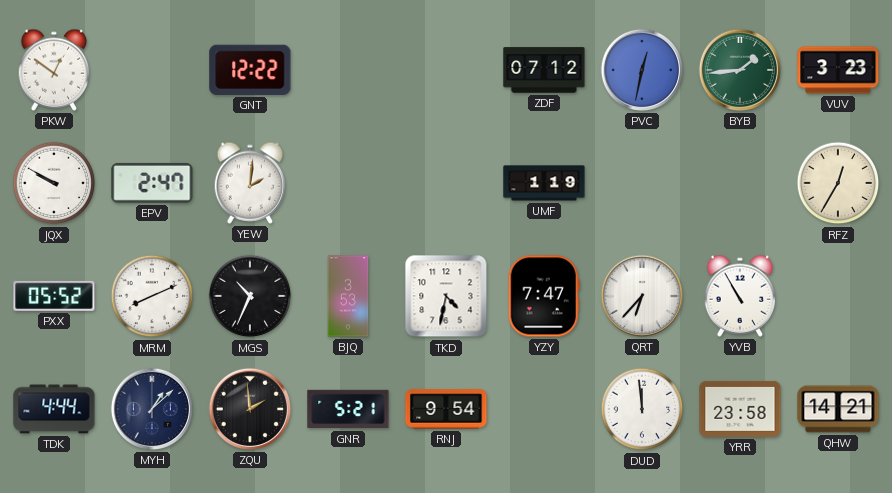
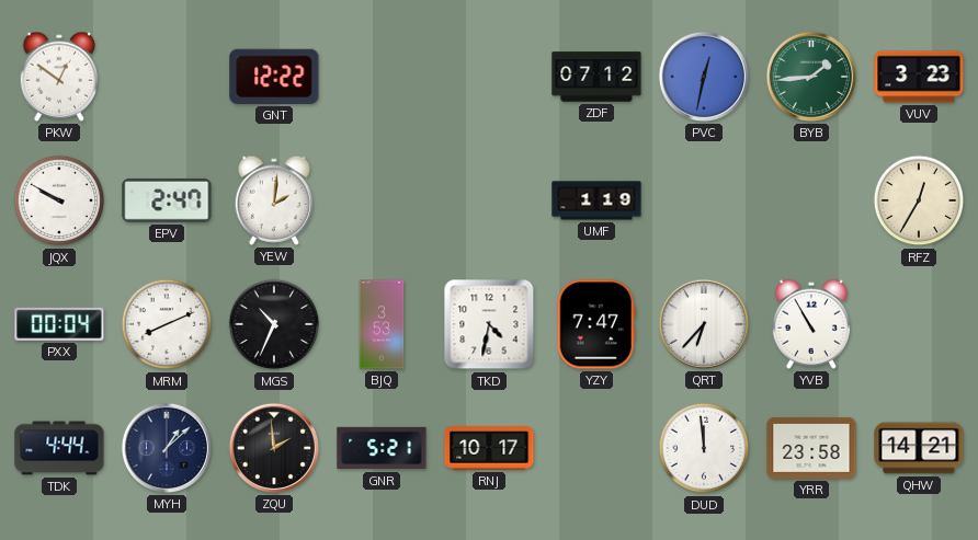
PXX: 05:52 -> 00:04
RNJ: 9:54 -> 10:17
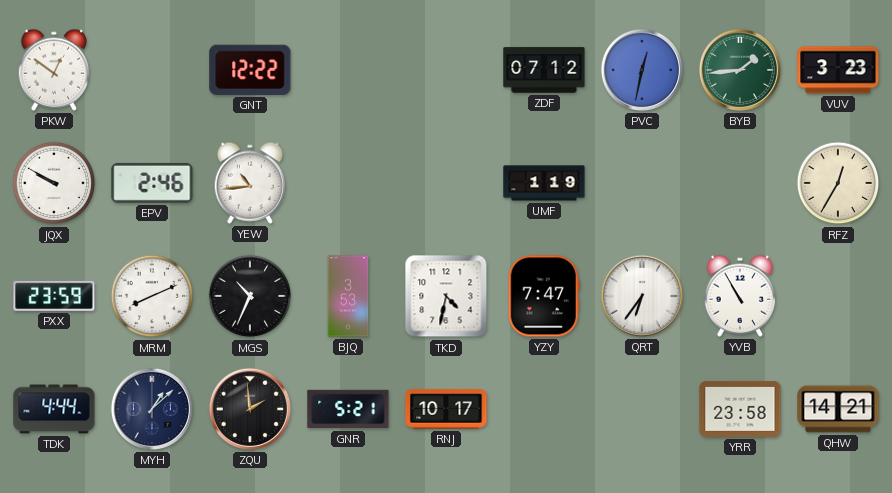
EPV: 2:47 -> 2:46
YEW: 2:01 -> 10:44
PXX: 00:04 -> 23:59
QRT: 6:37 -> 6:36
DUD: 11:59 -> none
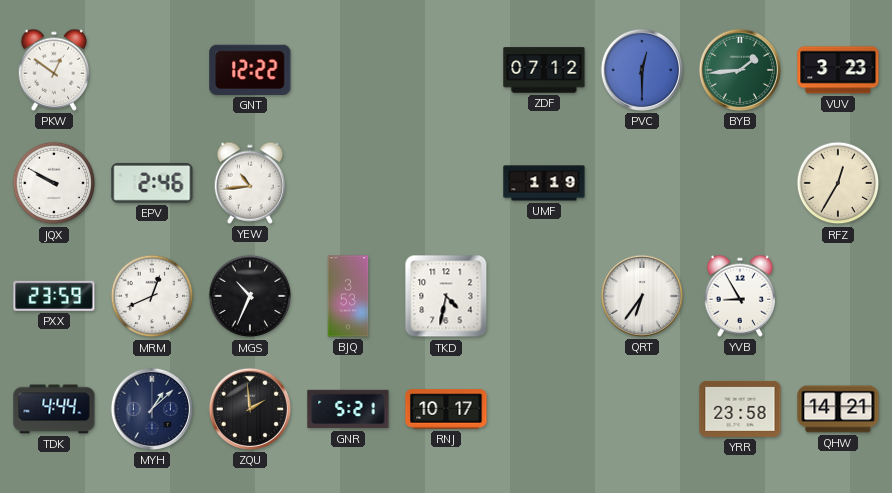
PVC: 12:32 -> 12:30
MRM: 8:11 -> 12:41
YZY: 7:47 -> none
YVB: 10:55 -> 8:55
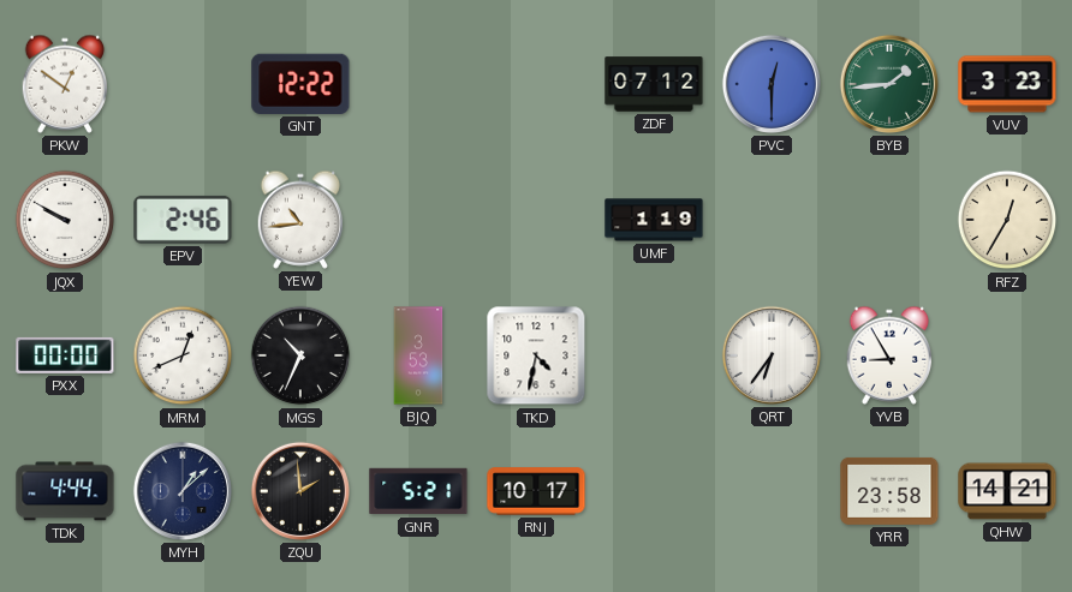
PXX: 23:59 -> 00:00
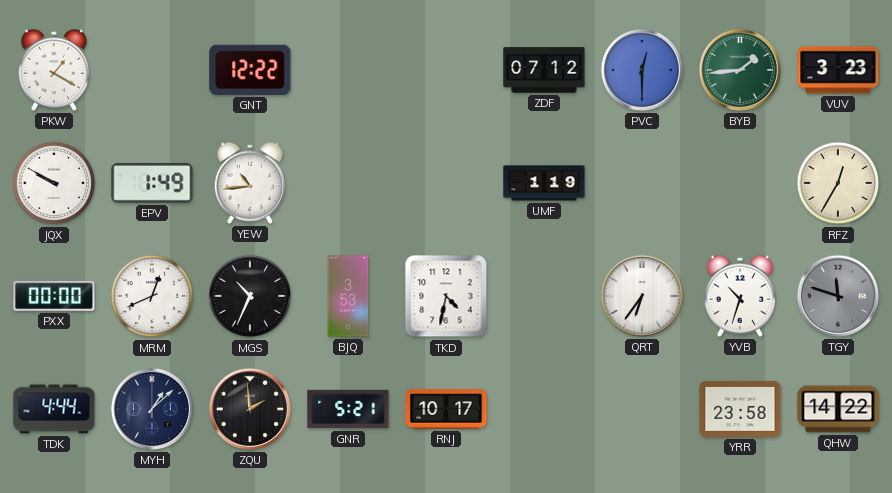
PKW: 12:51 -> 1:20
EPV: 2:46 -> 1:49
YVB: 8:55 -> 10:33
TGY: none -> 11:48
QHW: 14:21 -> 14:22
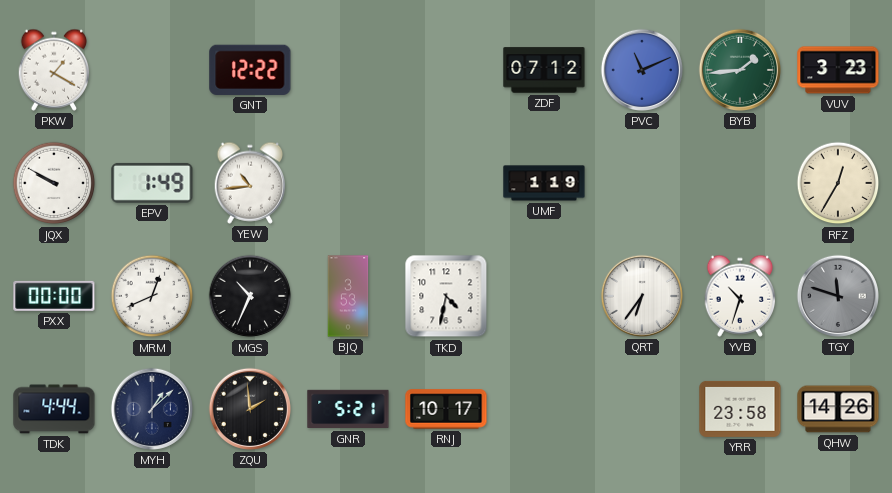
PVC: 12:30 -> 11:11
QHW: 14:22 -> 14:26
